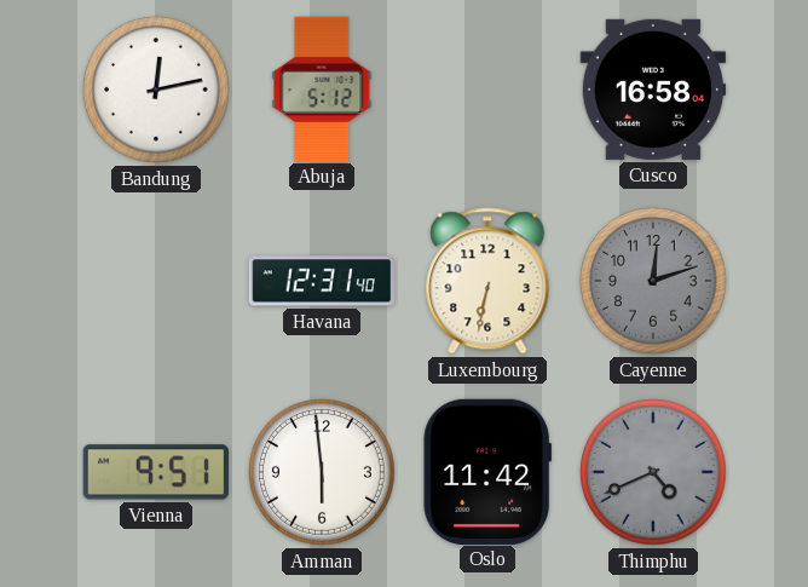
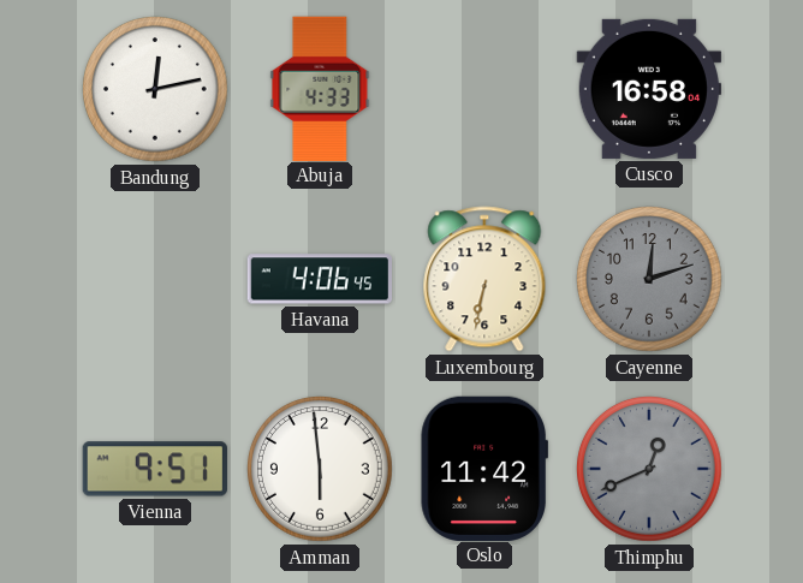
Abuja: 5:12 -> 4:33
Havana: 12:31 -> 4:06
Thimphu: 4:41 -> 12:41
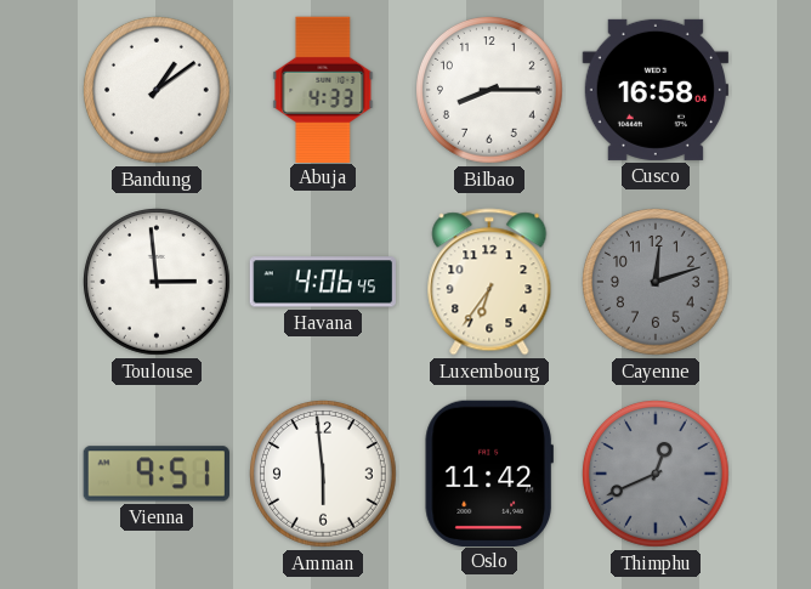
Bandung: 12:13 -> 1:09
Bilbao: none -> 8:15
Toulouse: none -> 2:59
Luxembourg: 6:32 -> 6:36
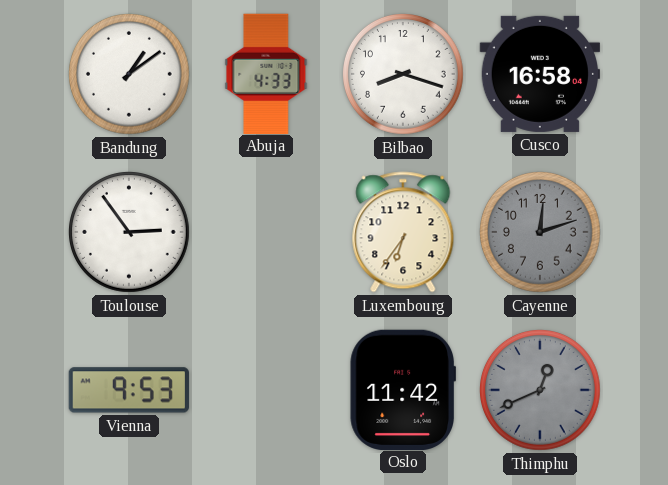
Bilbao: 8:15 -> 8:18
Toulouse: 2:59 -> 2:54
Havana: 4:06 -> none
Vienna: 9:51 -> 9:53
Amman: 5:59 -> none
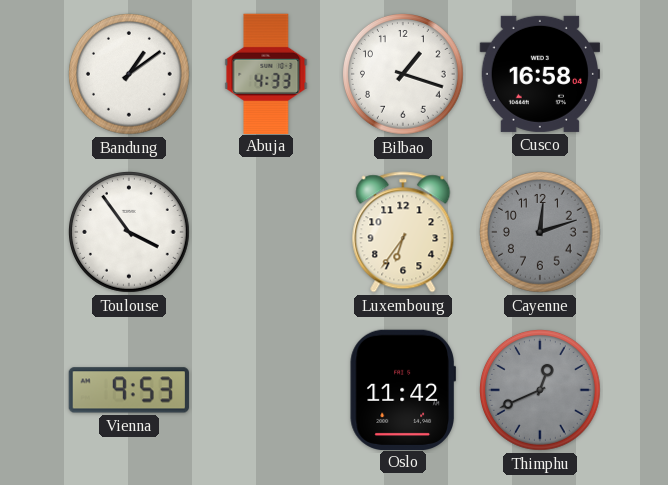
Bilbao: 8:18 -> 1:18
Toulouse: 2:54 -> 3:54
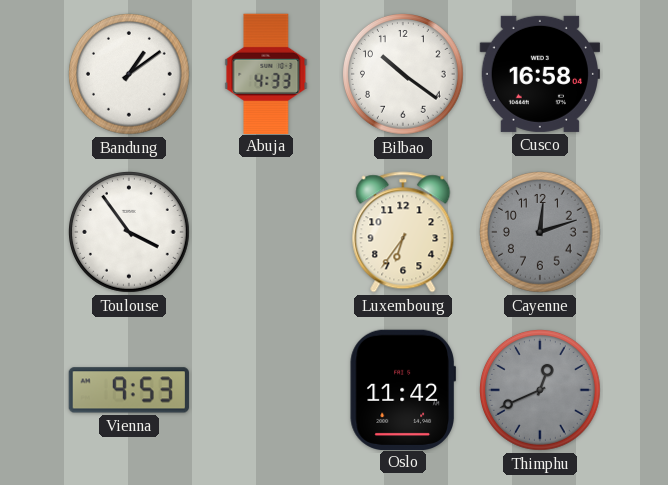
Bilbao: 1:18 -> 10:21
